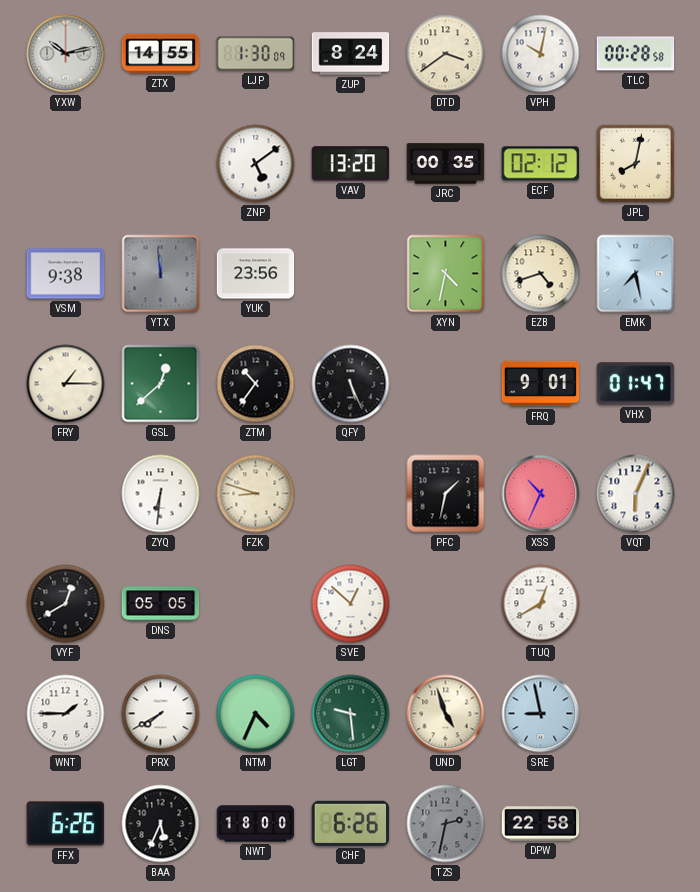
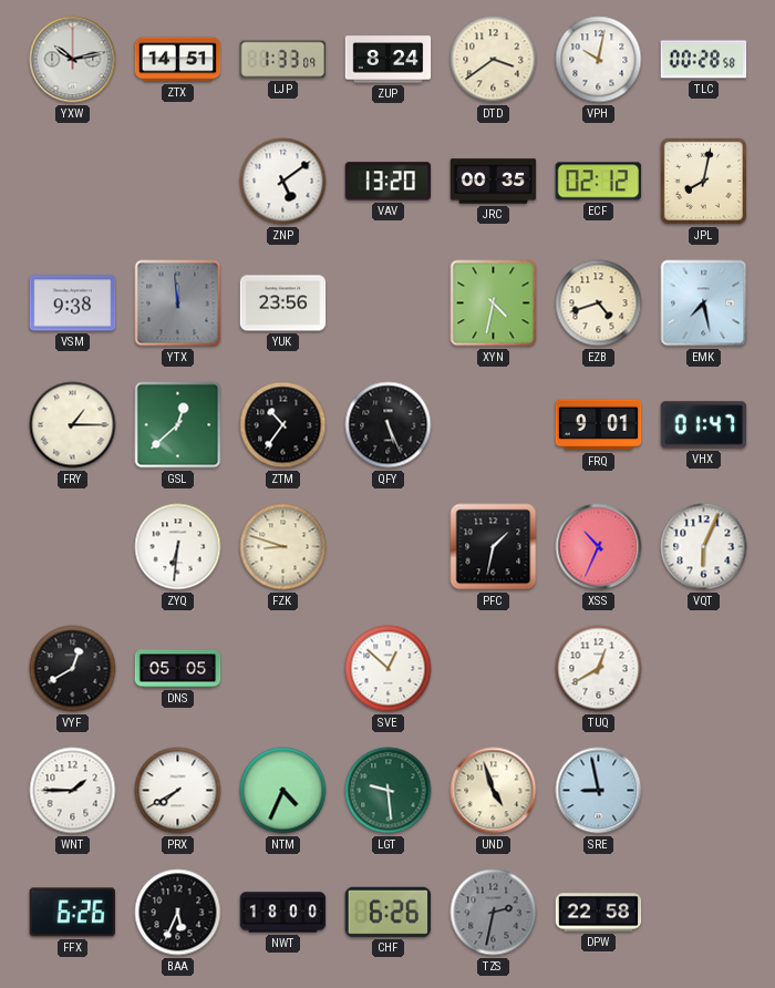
ZTX: 14:55 -> 14:51
LJP: 1:30 -> 1:33
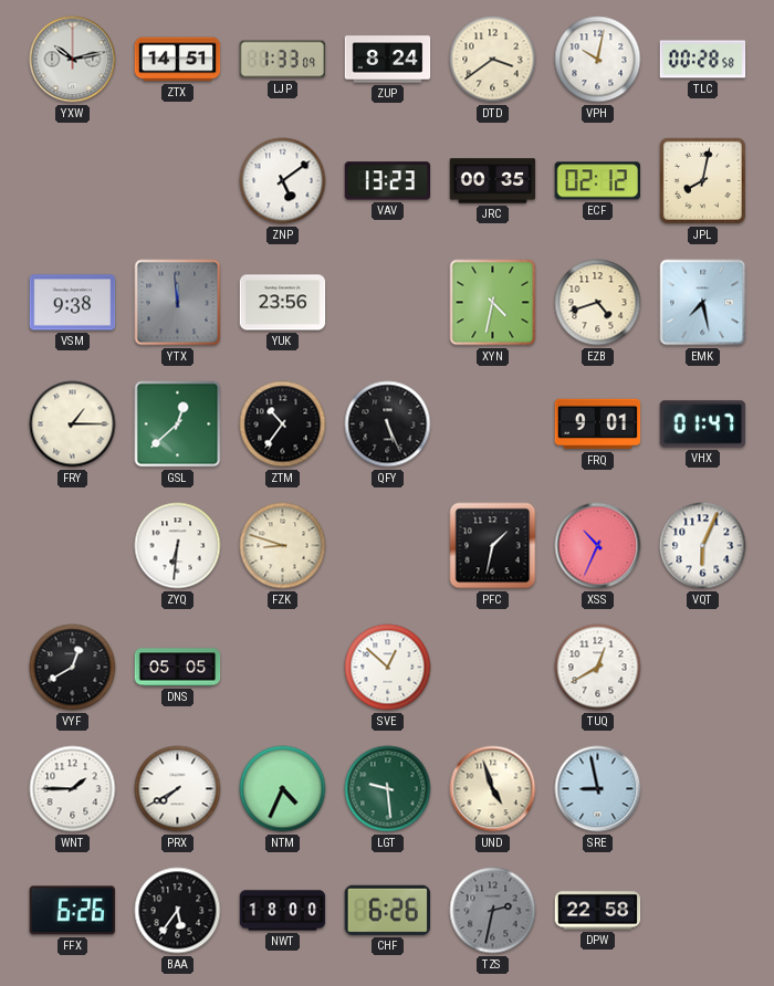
VAV: 13:20 -> 13:23
BAA: 5:34 -> 5:36
